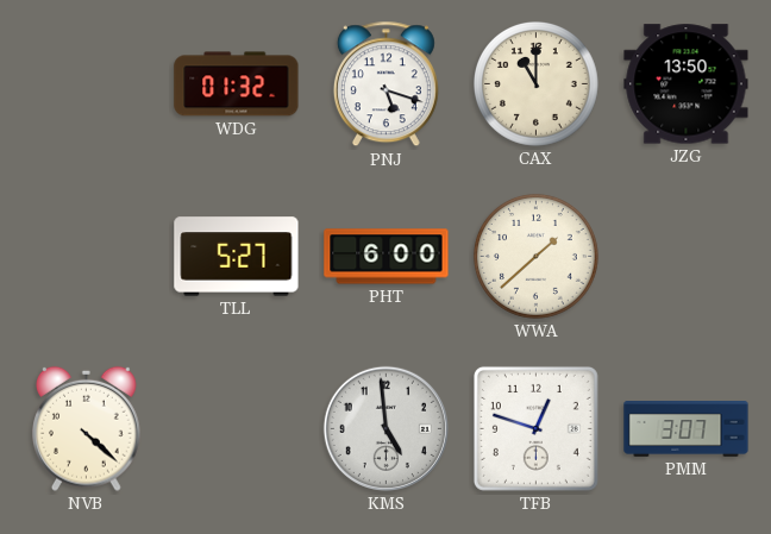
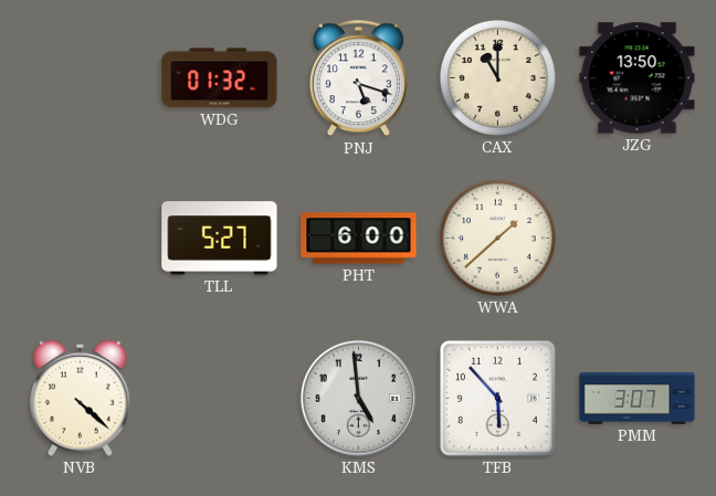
TFB: 12:48 -> 5:53
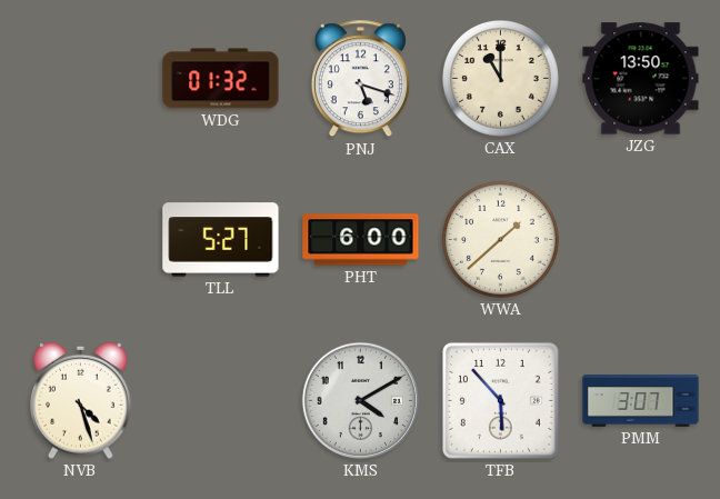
NVB: 4:22 -> 4:27
KMS: 4:59 -> 4:10
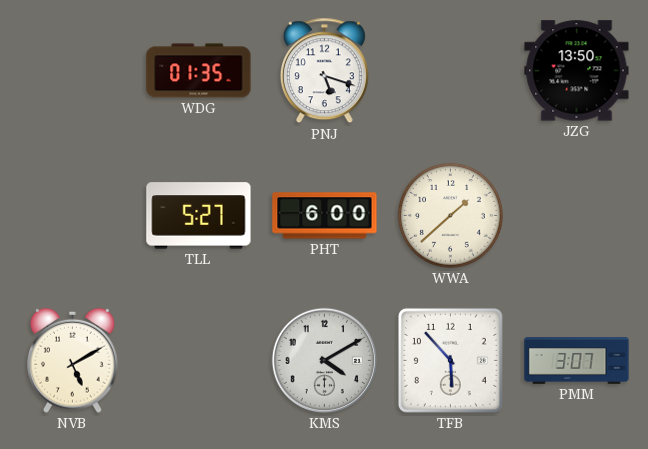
WDG: 01:32 -> 01:35
CAX: 11:00 -> none
NVB: 4:27 -> 5:10
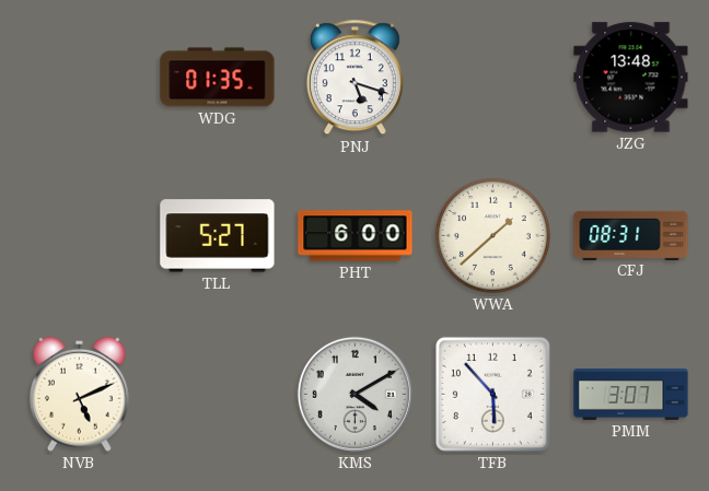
JZG: 13:50 -> 13:48
CFJ: none -> 08:31
NVB: 5:10 -> 5:11
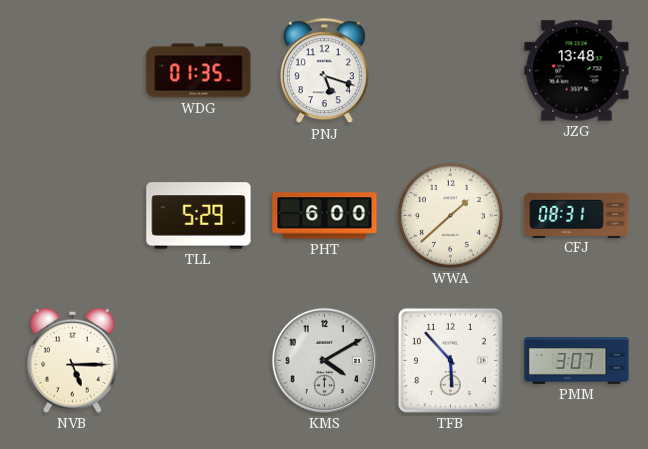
TLL: 5:27 -> 5:29
NVB: 5:11 -> 5:15
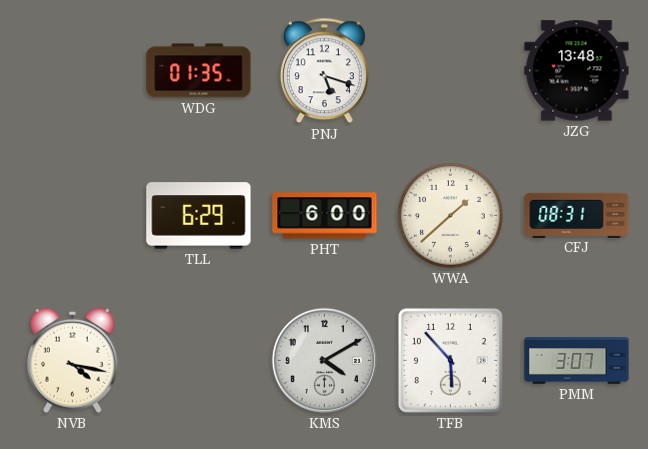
TLL: 5:29 -> 6:29
NVB: 5:15 -> 4:17
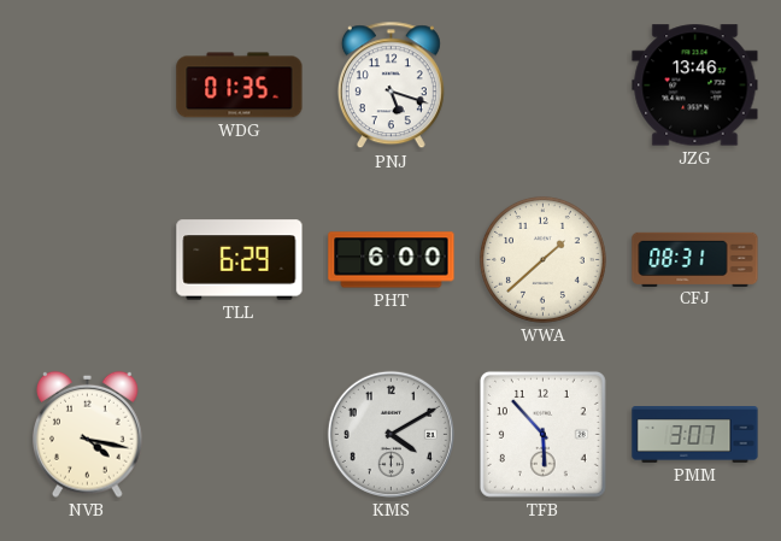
JZG: 13:48 -> 13:46
